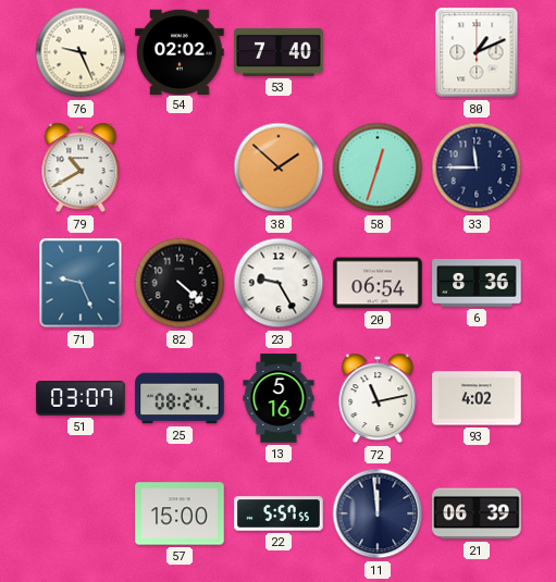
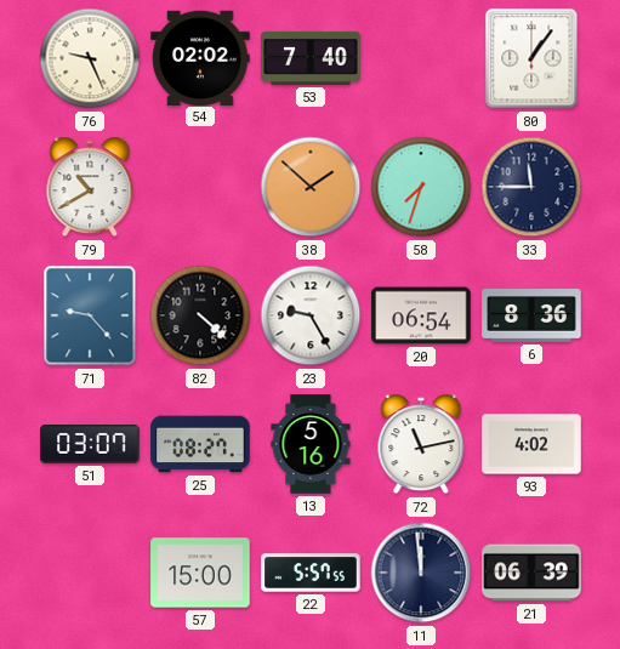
80: 1:11 -> 1:06
58: 12:33 -> 7:33
71: 9:26 -> 9:23
25: 08:24 -> 08:27
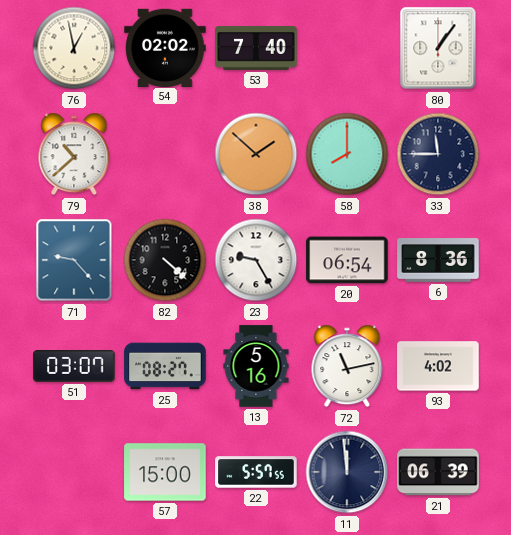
76: 9:26 -> 12:58
79: 10:40 -> 10:38
58: 7:33 -> 8:00
